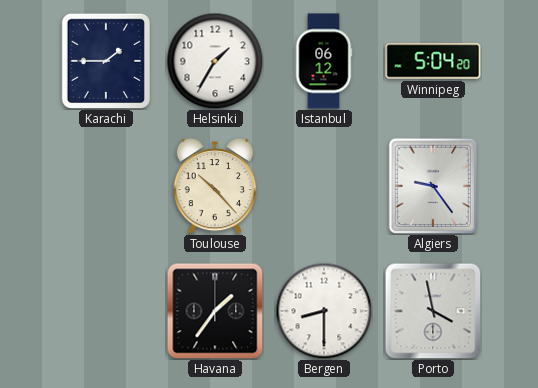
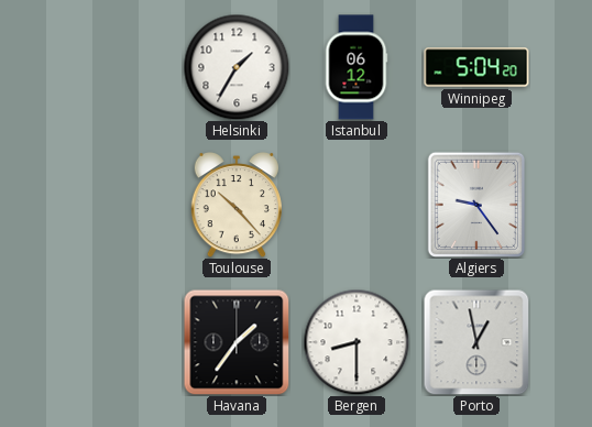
Karachi: 1:45 -> none
Porto: 3:58 -> 12:58
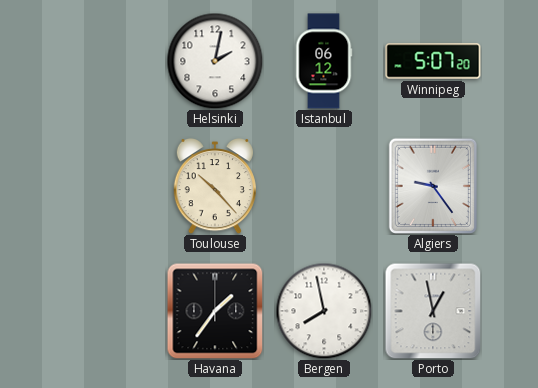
Helsinki: 1:35 -> 2:02
Winnipeg: 5:04 -> 5:07
Bergen: 8:30 -> 7:58
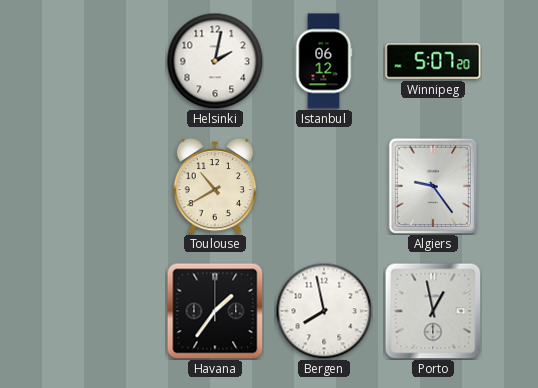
Toulouse: 10:23 -> 10:40
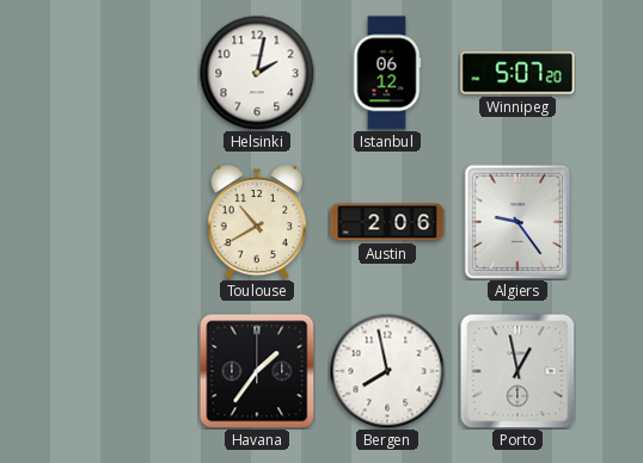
Austin: none -> 2:06
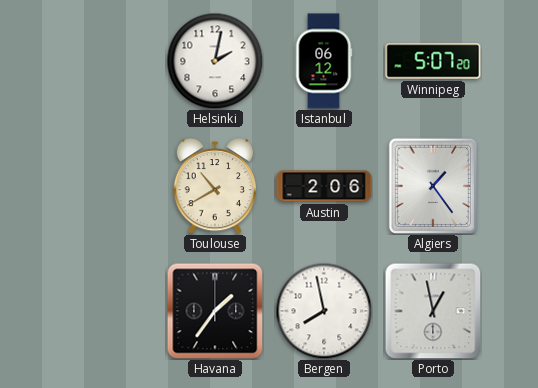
Algiers: 9:24 -> 1:24
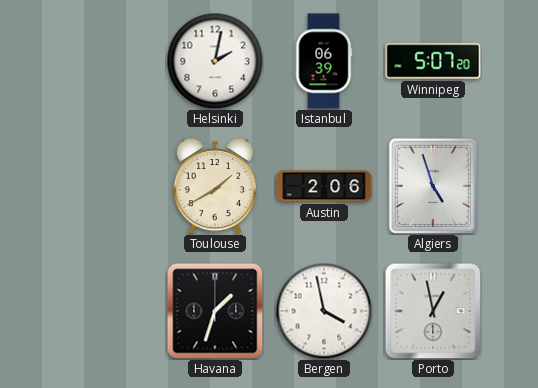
Istanbul: 06:12 -> 06:39
Toulouse: 10:40 -> 1:40
Algiers: 1:24 -> 4:57
Havana: 1:36 -> 1:33
Bergen: 7:58 -> 3:58
